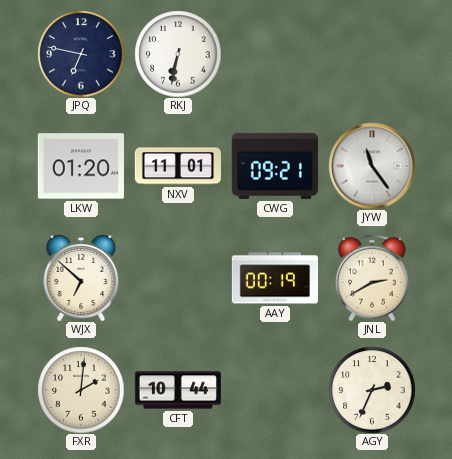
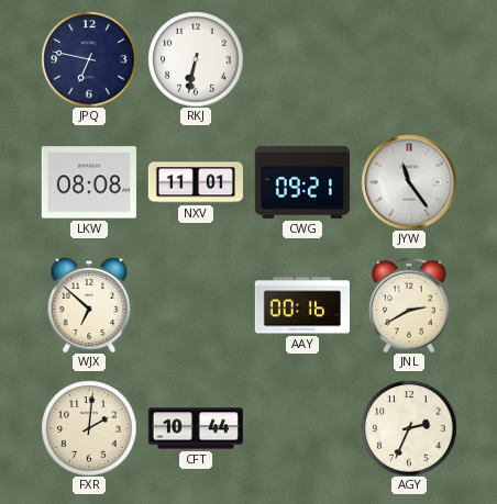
LKW: 01:20 -> 08:08
AAY: 00:19 -> 00:16
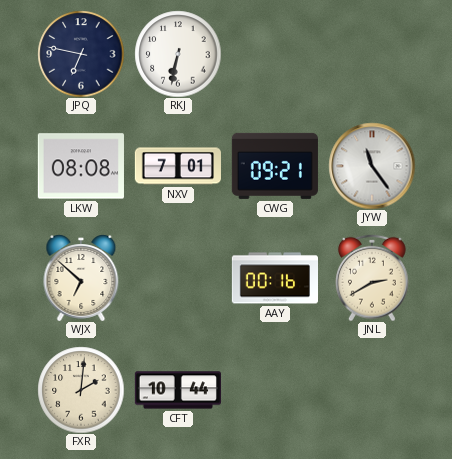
NXV: 11:01 -> 7:01
AGY: 2:34 -> none
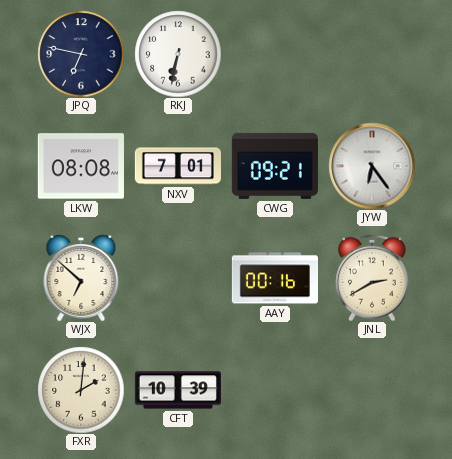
JYW: 11:24 -> 6:24
CFT: 10:44 -> 10:39
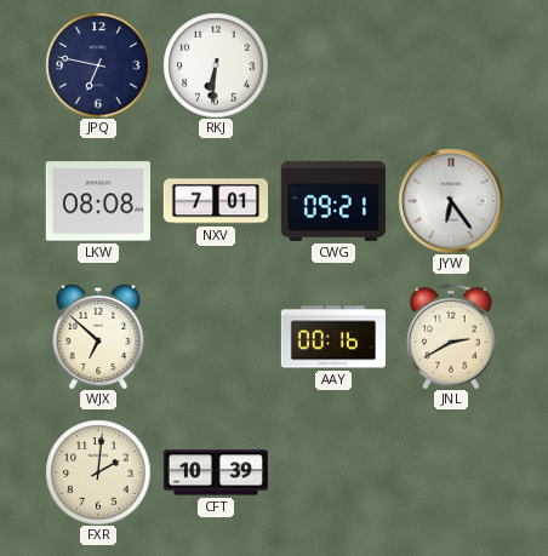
RKJ: 6:32 -> 6:31
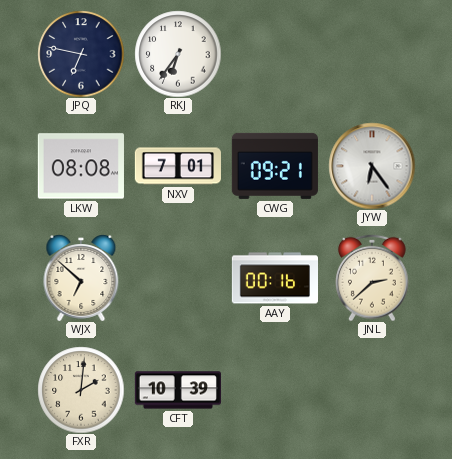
RKJ: 6:31 -> 6:36
JNL: 2:40 -> 2:38
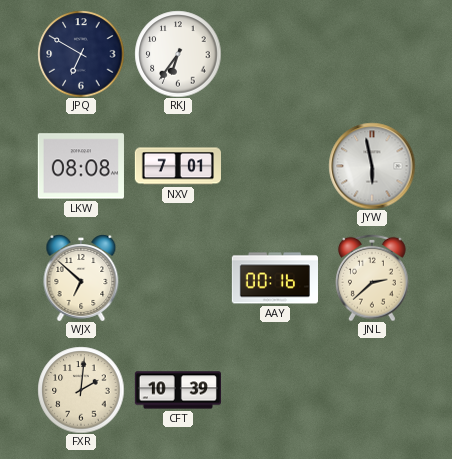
JPQ: 6:47 -> 6:50
CWG: 09:21 -> none
JYW: 6:24 -> 5:58
